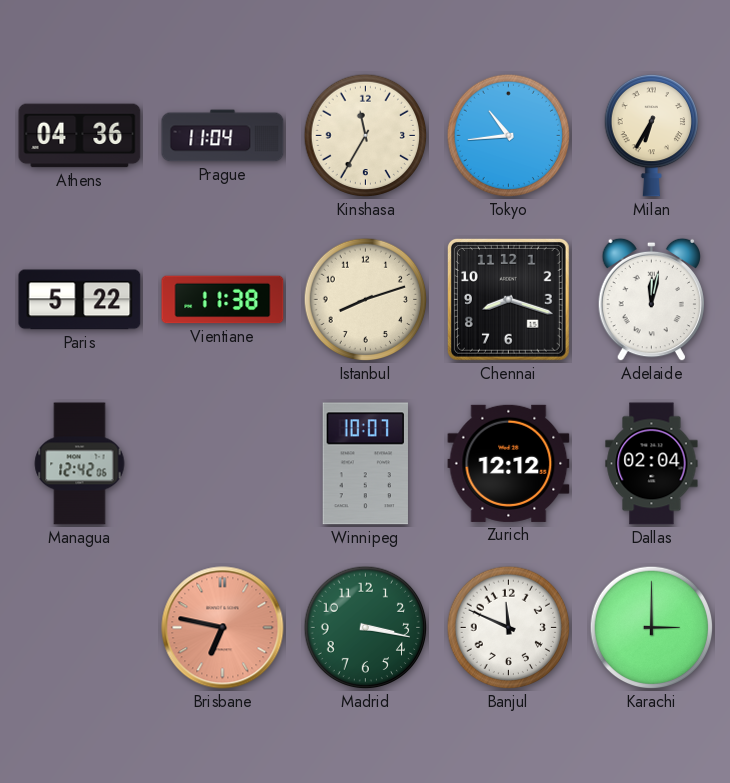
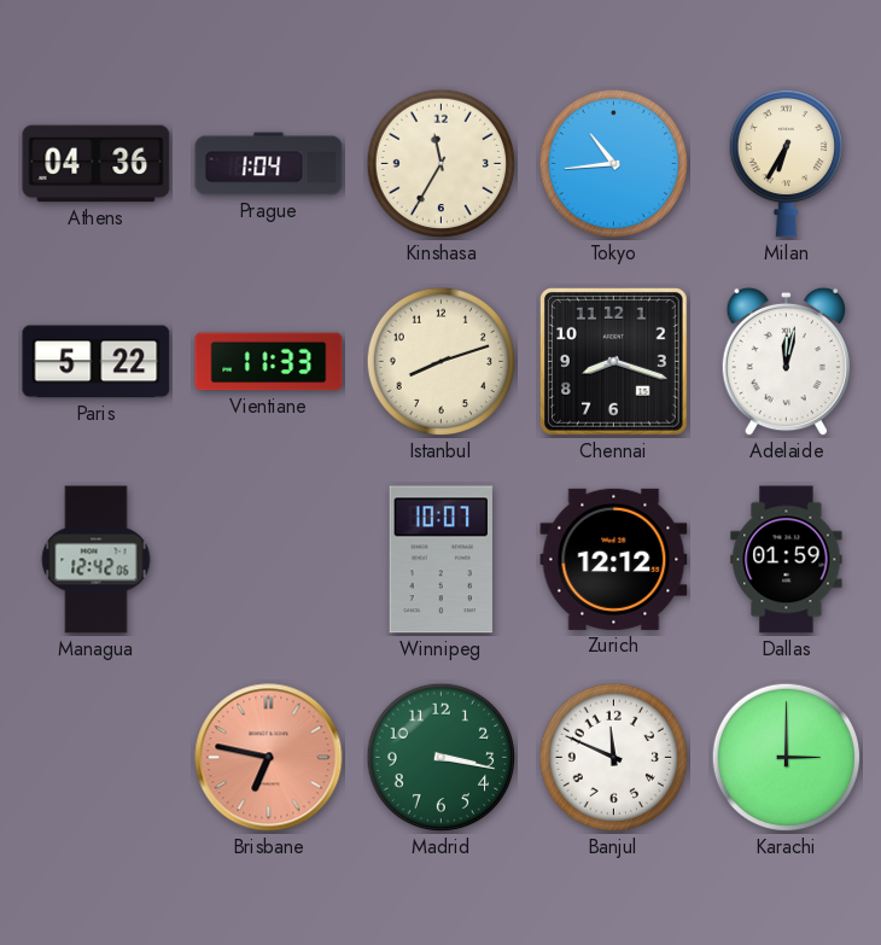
Prague: 11:04 -> 1:04
Vientiane: 11:38 -> 11:33
Dallas: 02:04 -> 01:59
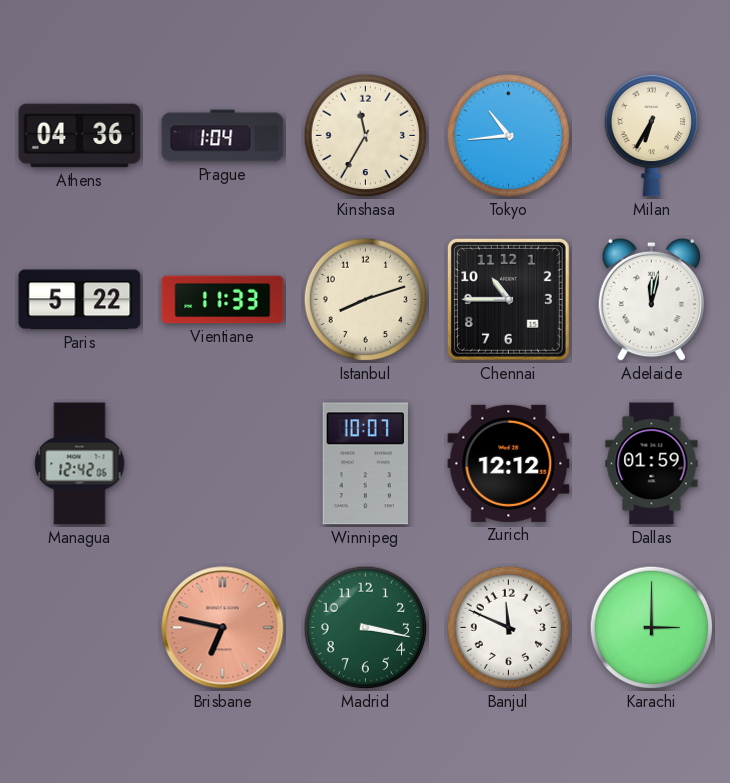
Chennai: 8:18 -> 10:45
